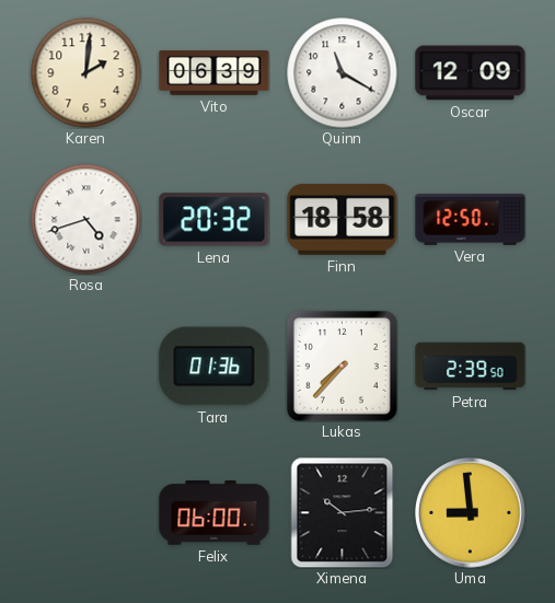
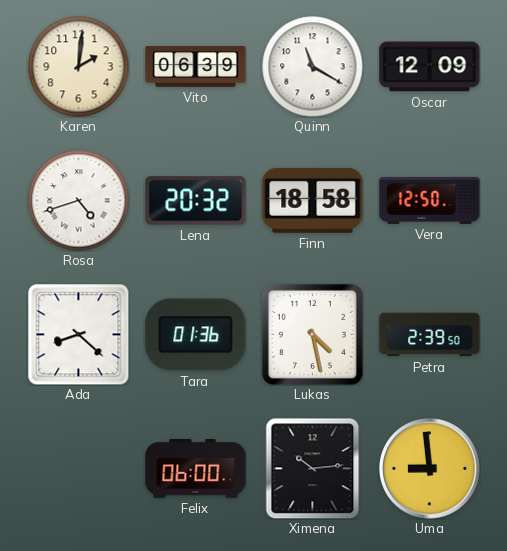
Ada: none -> 8:22
Lukas: 7:37 -> 4:28
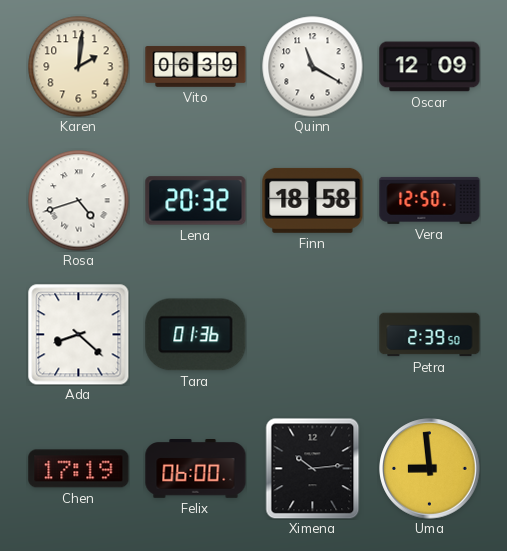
Lukas: 4:28 -> none
Chen: none -> 17:19
